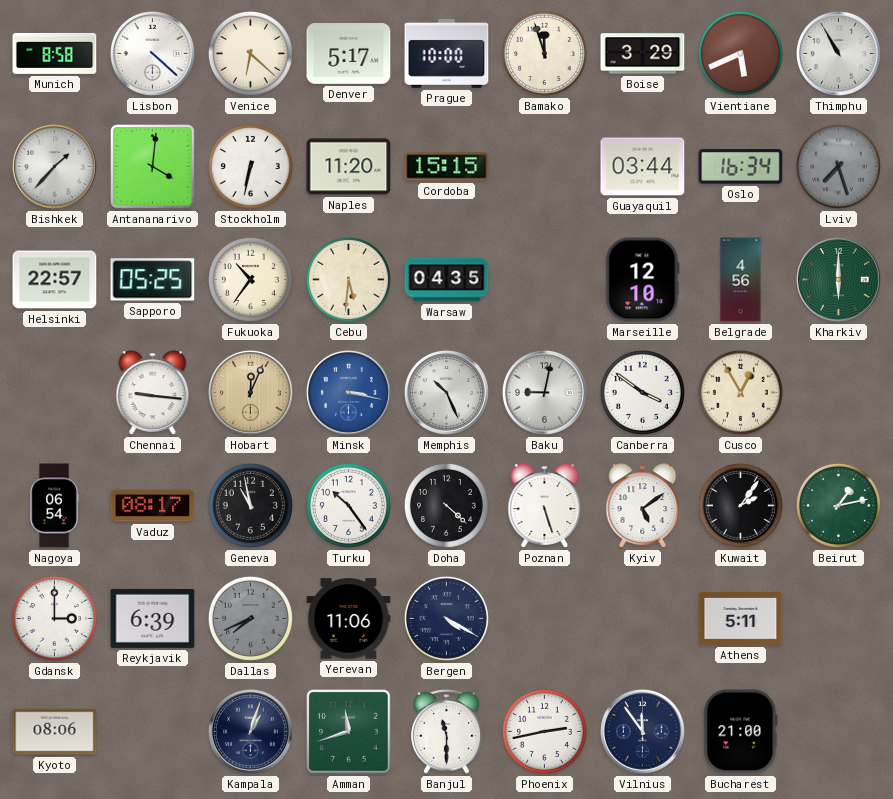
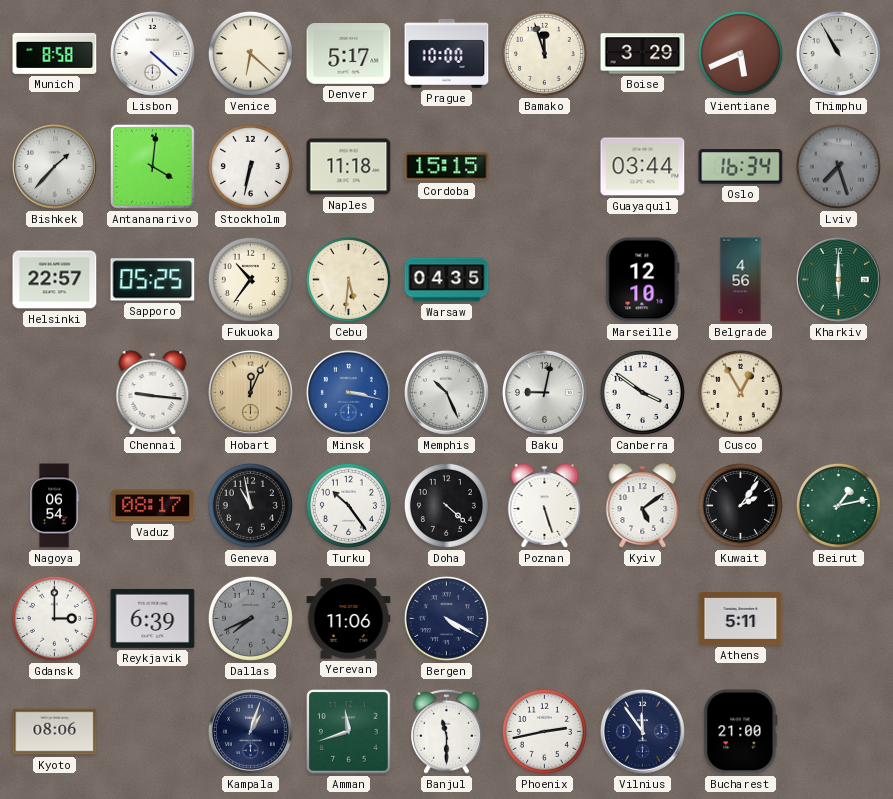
Naples: 11:20 -> 11:18
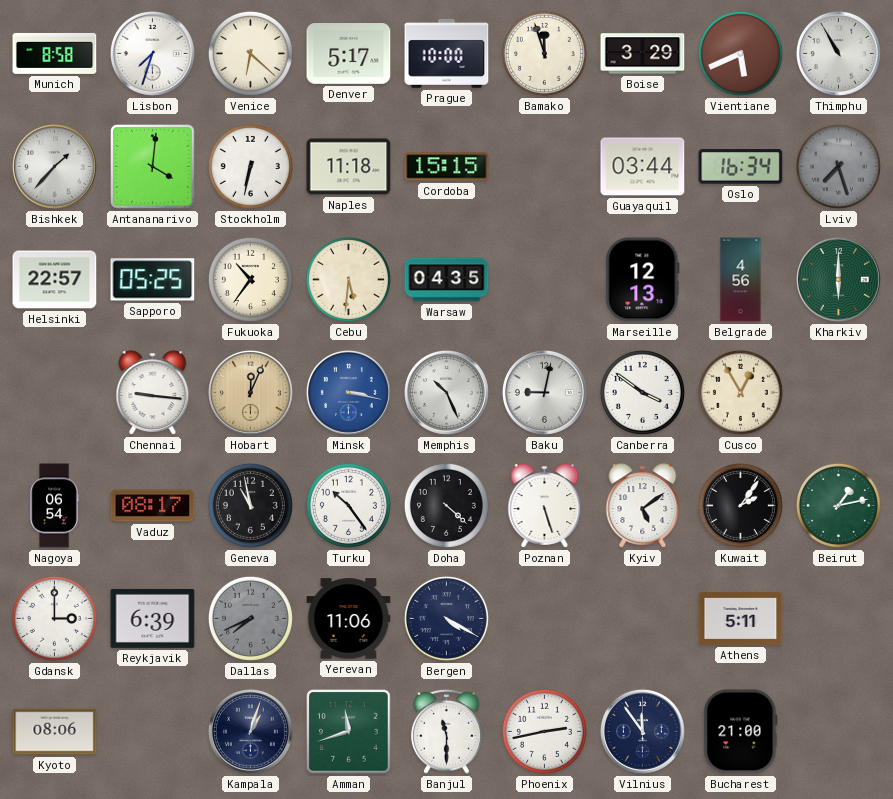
Lisbon: 4:22 -> 7:33
Marseille: 12:10 -> 12:13
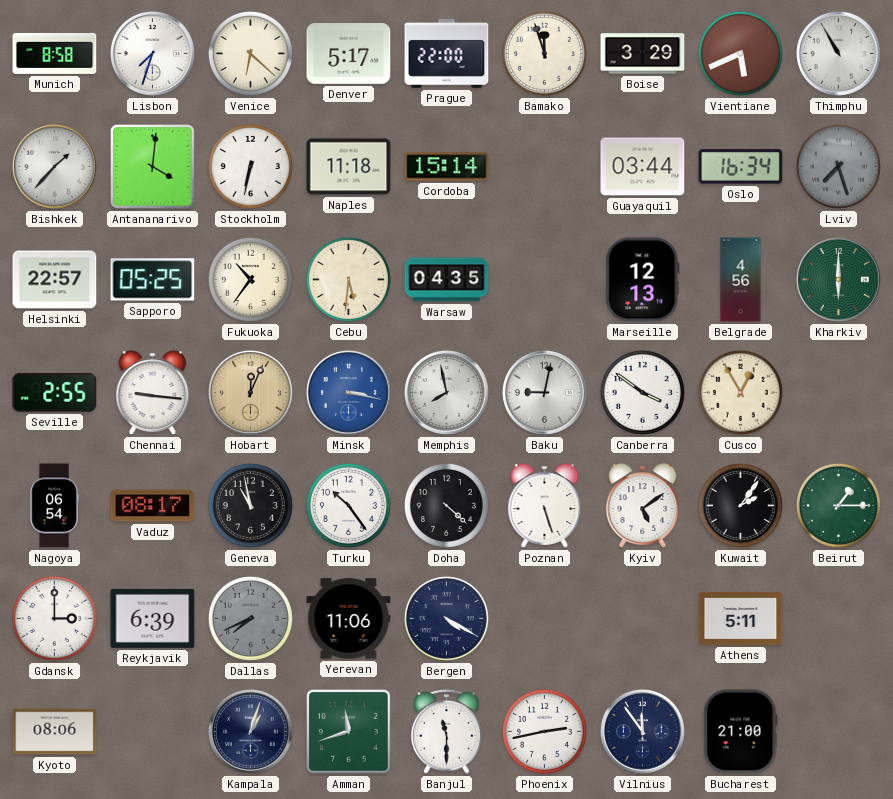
Prague: 10:00 -> 22:00
Cordoba: 15:15 -> 15:14
Seville: none -> 2:55
Memphis: 10:26 -> 7:58
Beirut: 1:13 -> 1:15
